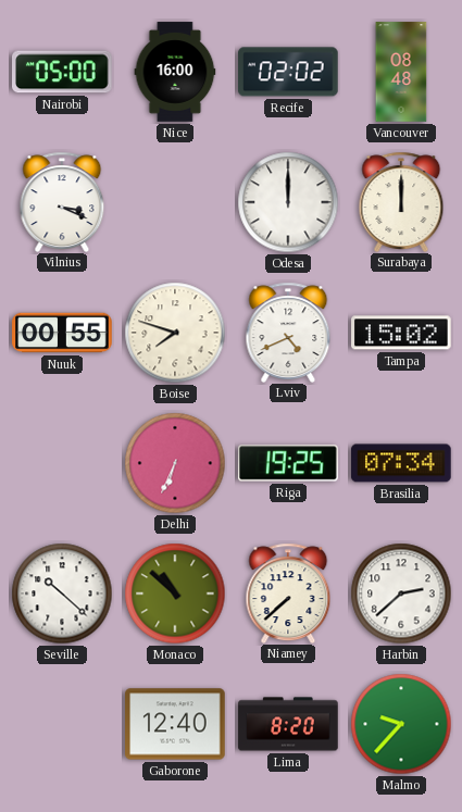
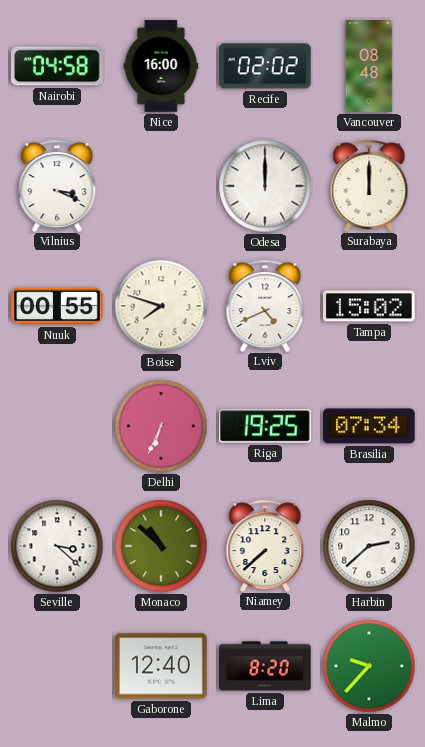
Nairobi: 05:00 -> 04:58
Seville: 10:22 -> 3:22
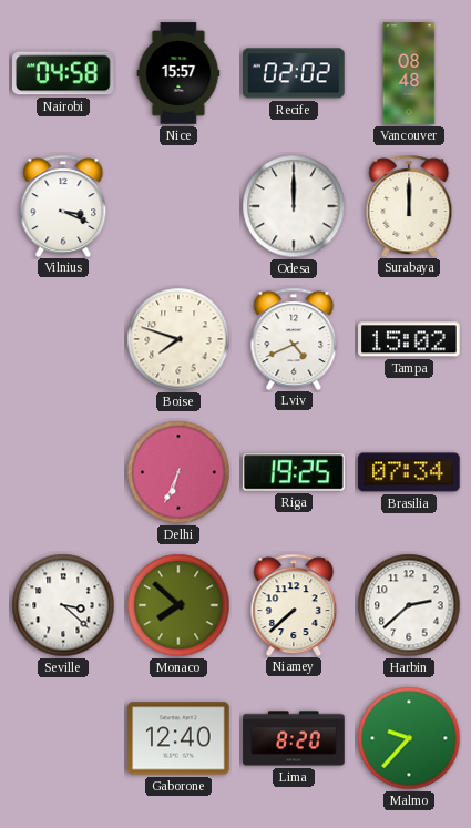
Nice: 16:00 -> 15:57
Nuuk: 00:55 -> none
Monaco: 10:52 -> 7:52
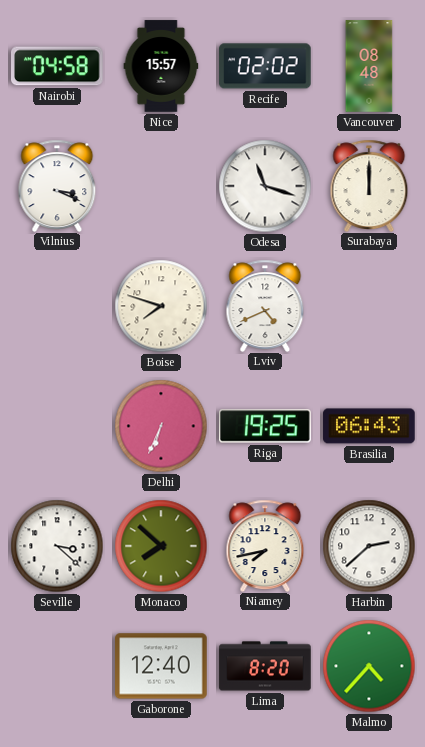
Odesa: 12:00 -> 11:18
Tampa: 15:02 -> none
Brasilia: 07:34 -> 06:43
Niamey: 7:38 -> 7:43
Malmo: 9:37 -> 4:37
